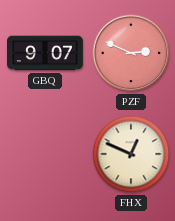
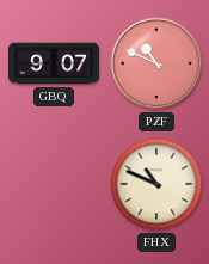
PZF: 2:49 -> 10:49
FHX: 12:49 -> 10:49
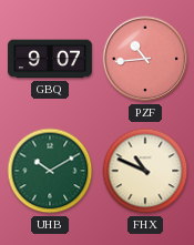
PZF: 10:49 -> 10:44
UHB: none -> 10:10
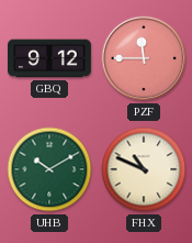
GBQ: 9:07 -> 9:12
PZF: 10:44 -> 11:45
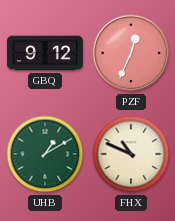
PZF: 11:45 -> 12:34
UHB: 10:10 -> 1:10
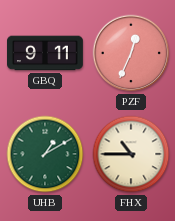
GBQ: 9:12 -> 9:11
FHX: 10:49 -> 10:45
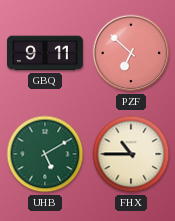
PZF: 12:34 -> 6:52
UHB: 1:10 -> 5:10
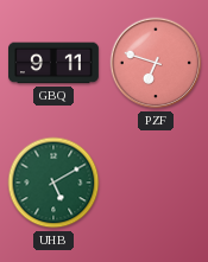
PZF: 6:52 -> 6:48
FHX: 10:45 -> none
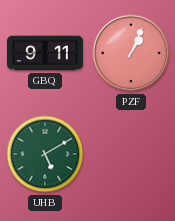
PZF: 6:48 -> 1:04
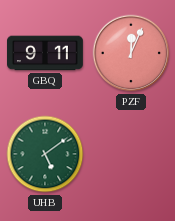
PZF: 1:04 -> 12:04
UHB: 5:10 -> 5:09
